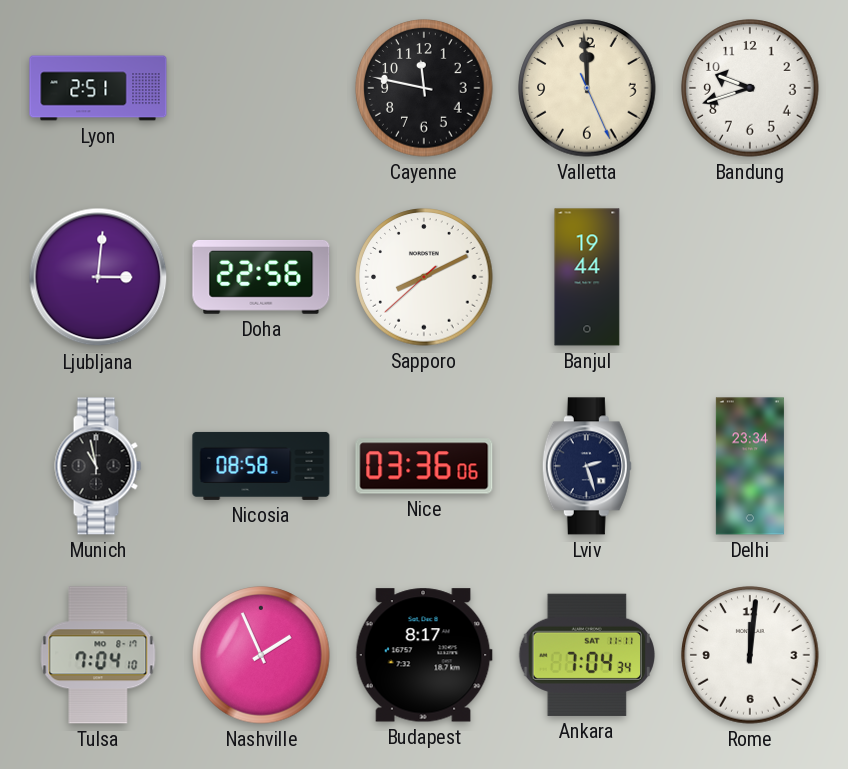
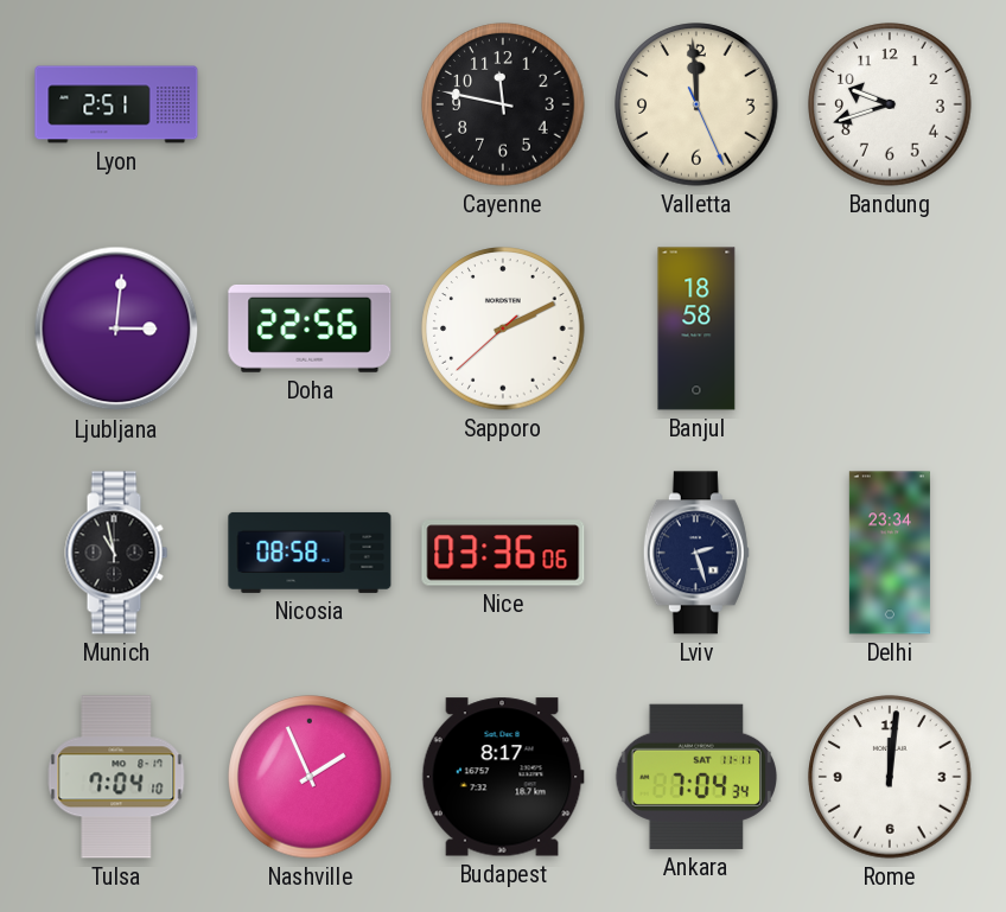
Sapporo: 8:10 -> 2:10
Banjul: 19:44 -> 18:58
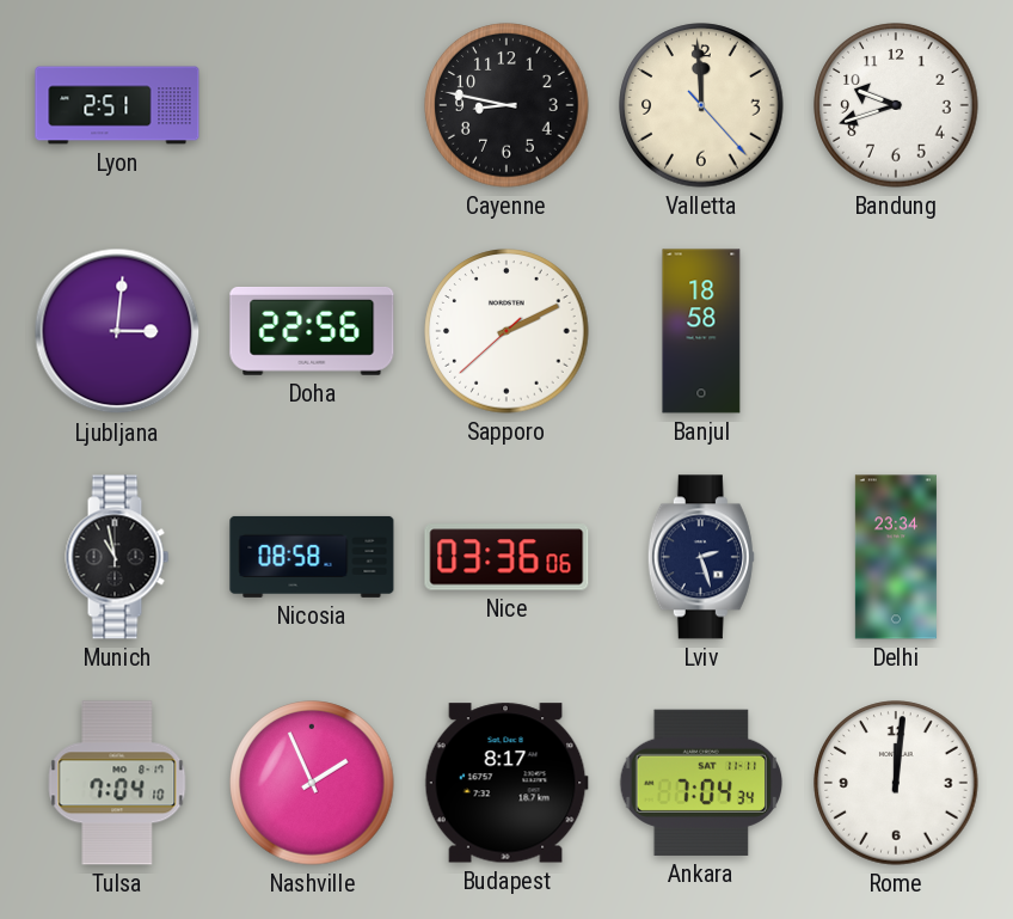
Cayenne: 11:47 -> 8:47
Valletta: 11:59:26 -> 11:59:23
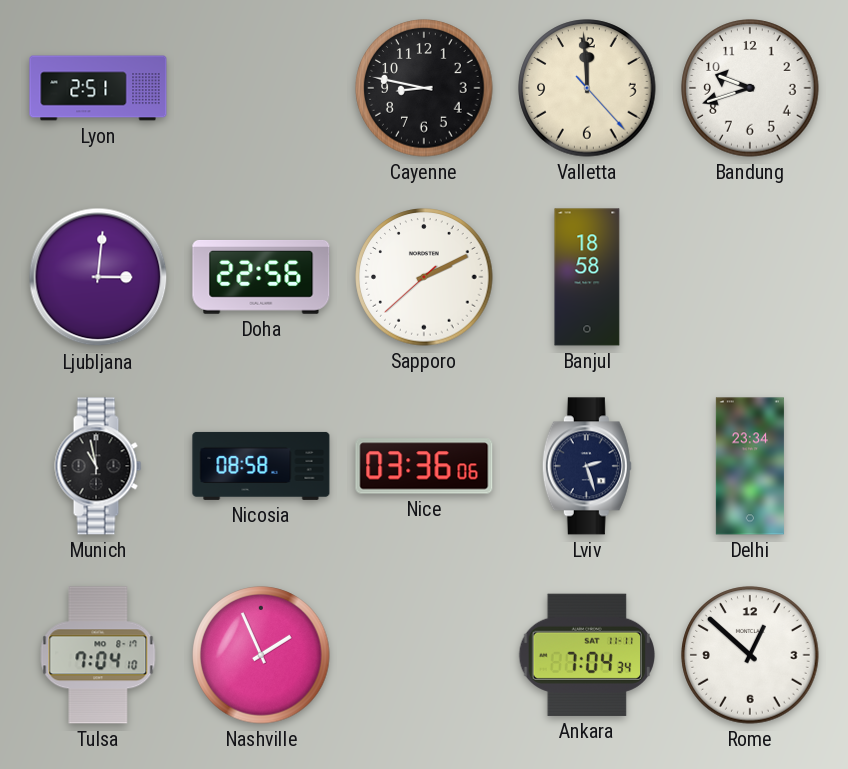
Budapest: 8:17 -> none
Rome: 12:01 -> 12:52
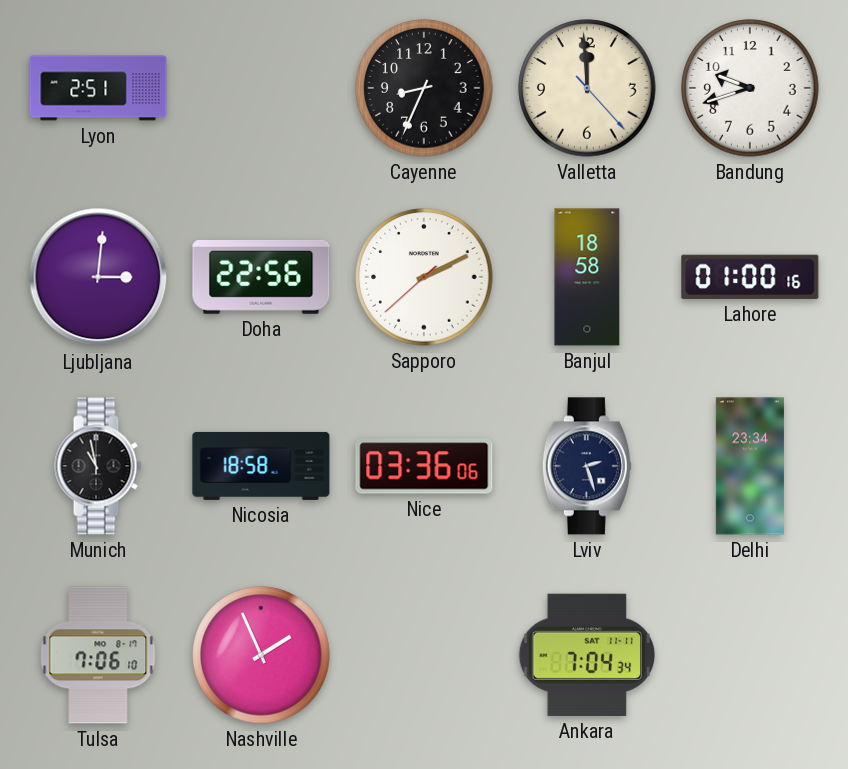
Cayenne: 8:47 -> 8:34
Lahore: none -> 01:00
Nicosia: 08:58 -> 18:58
Tulsa: 7:04 -> 7:06
Rome: 12:52 -> none
